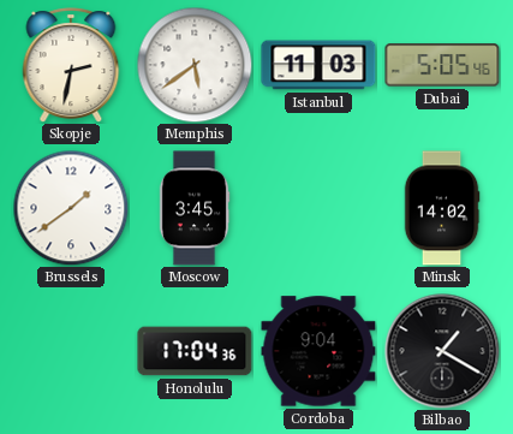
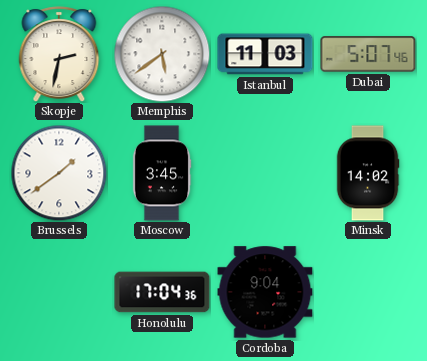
Dubai: 5:05 -> 5:07
Bilbao: 1:20 -> none
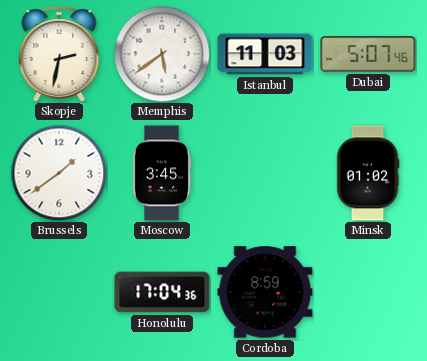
Minsk: 14:02 -> 01:02
Cordoba: 9:04 -> 8:59
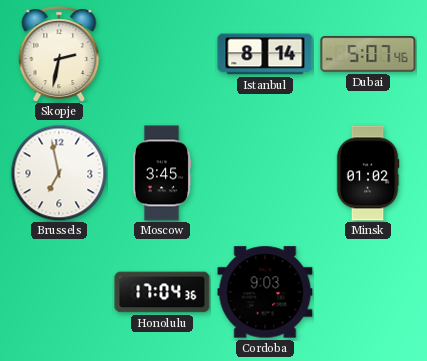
Memphis: 5:39 -> none
Istanbul: 11:03 -> 8:14
Brussels: 1:39 -> 6:58
Cordoba: 8:59 -> 9:03
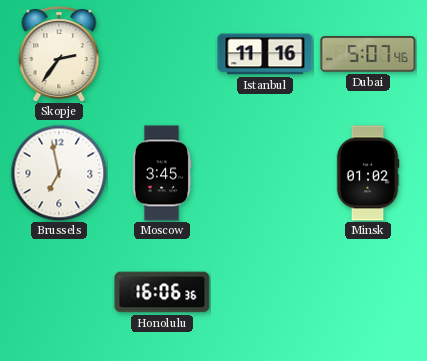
Skopje: 2:32 -> 2:36
Istanbul: 8:14 -> 11:16
Honolulu: 17:04 -> 16:06
Cordoba: 9:03 -> none
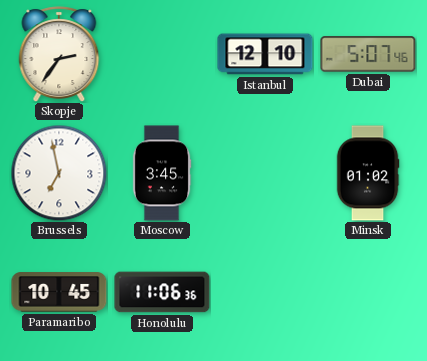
Istanbul: 11:16 -> 12:10
Paramaribo: none -> 10:45
Honolulu: 16:06 -> 11:06
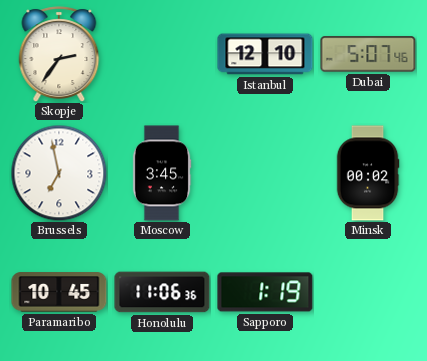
Minsk: 01:02 -> 00:02
Sapporo: none -> 1:19
